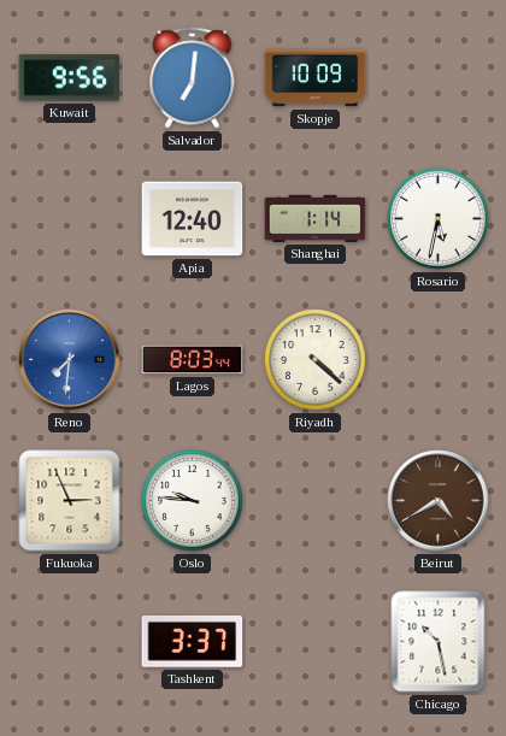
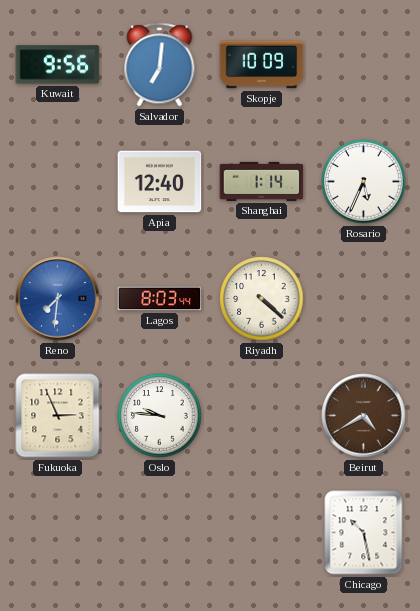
Rosario: 5:32 -> 5:34
Tashkent: 3:37 -> none
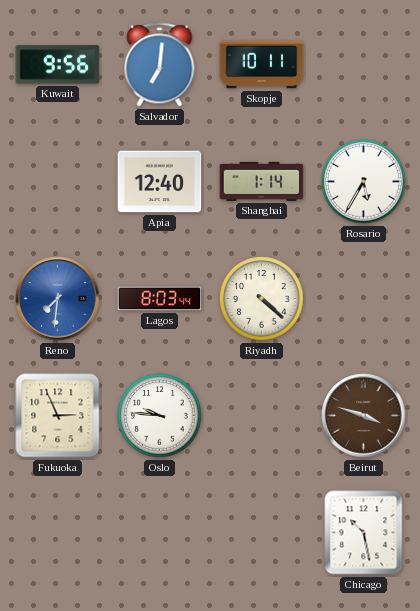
Skopje: 10:09 -> 10:11
Rosario: 5:34 -> 5:35
Beirut: 4:40 -> 3:48
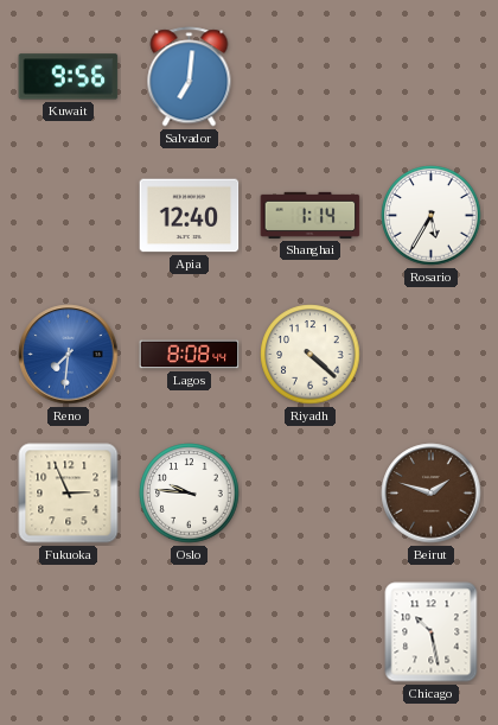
Skopje: 10:11 -> none
Lagos: 8:03 -> 8:08
Beirut: 3:48 -> 1:48
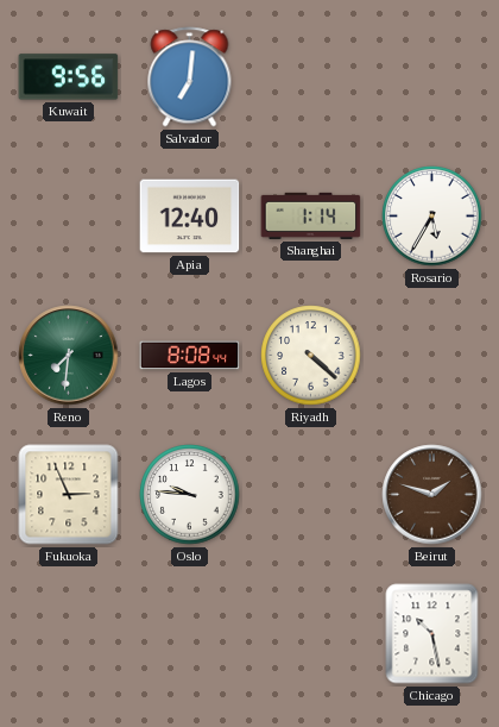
Reno dial: blue -> green
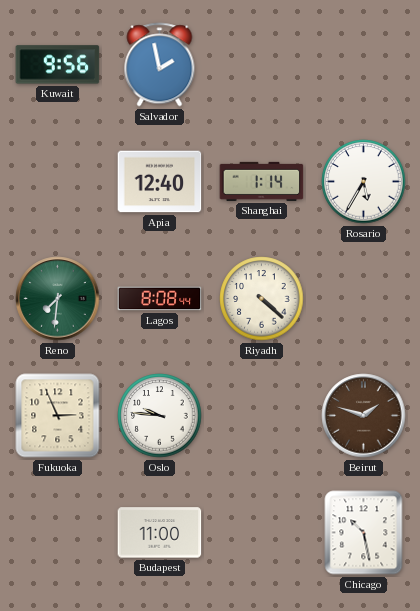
Salvador: 7:01 -> 1:58
Budapest: none -> 11:00
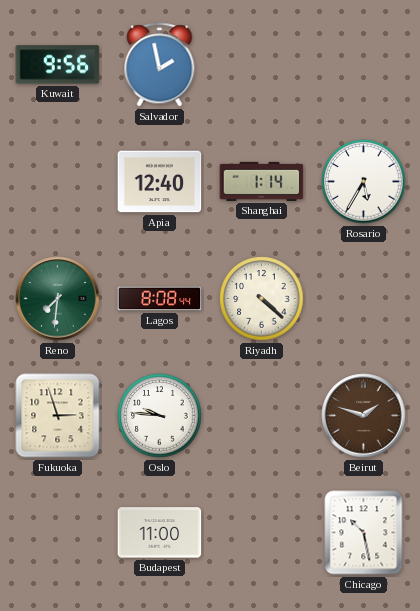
Fukuoka: 2:56 -> 2:57
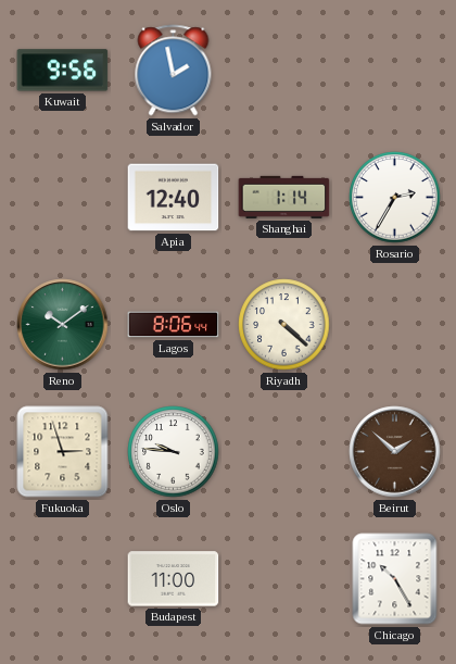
Rosario: 5:35 -> 2:35
Reno: 7:31 -> 10:09
Lagos: 8:08 -> 8:06
Beirut: 1:48 -> 1:52
Chicago: 10:28 -> 10:25
